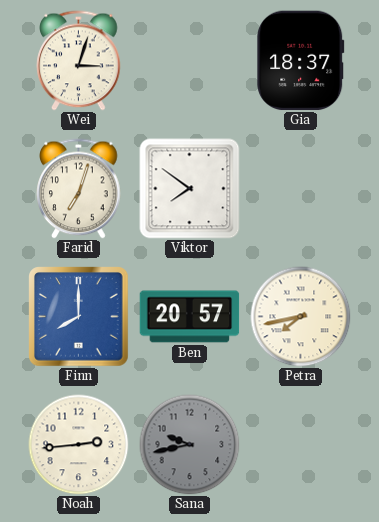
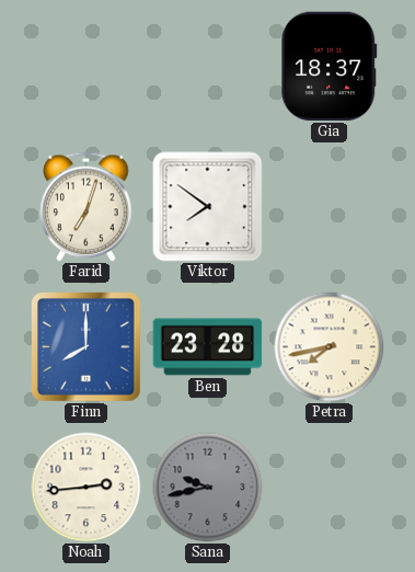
Wei: 3:03 -> none
Ben: 20:57 -> 23:28
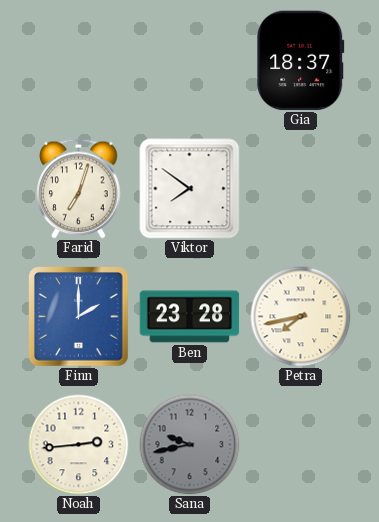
Finn: 8:00 -> 2:00
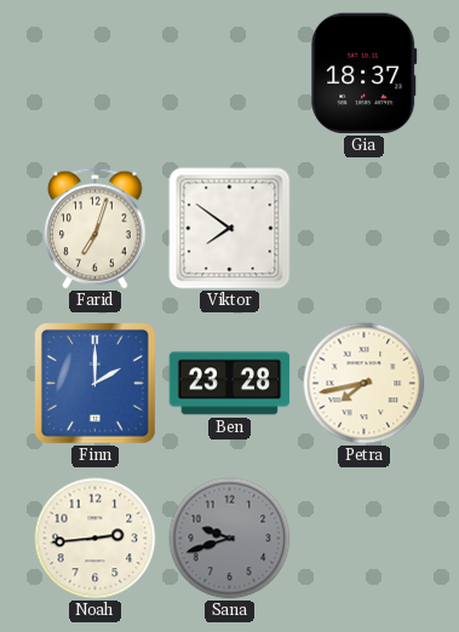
Sana: 9:43 -> 9:42
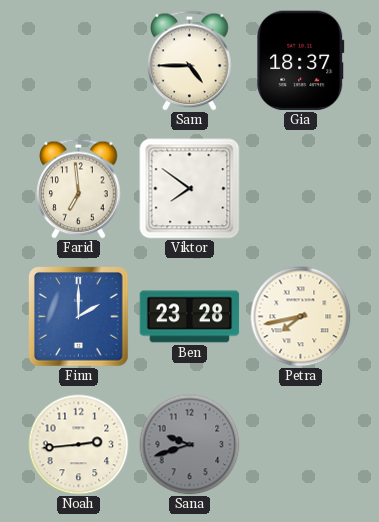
Sam: none -> 4:45
Farid: 7:03 -> 6:59
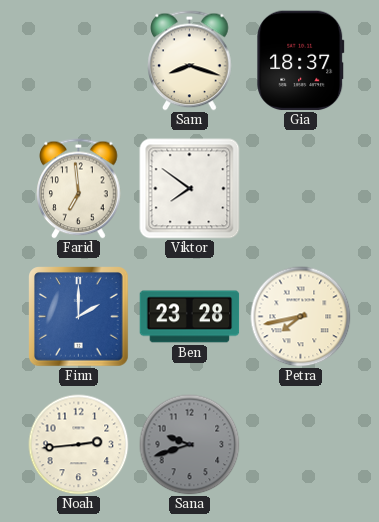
Sam: 4:45 -> 8:18
